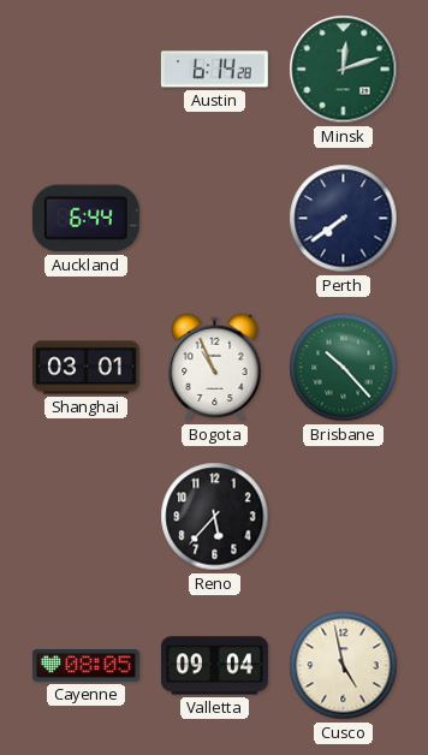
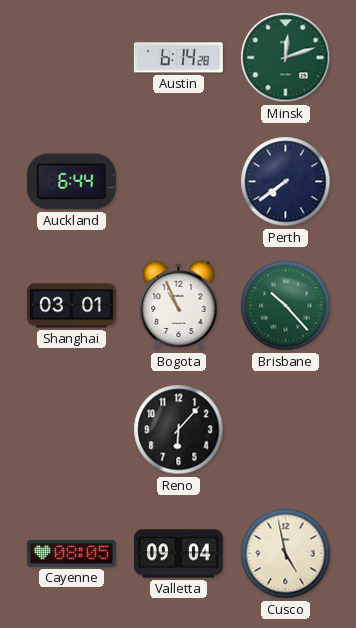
Reno: 5:37 -> 6:07
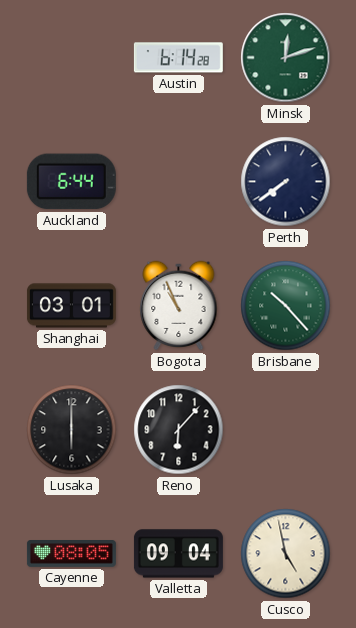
Lusaka: none -> 6:00
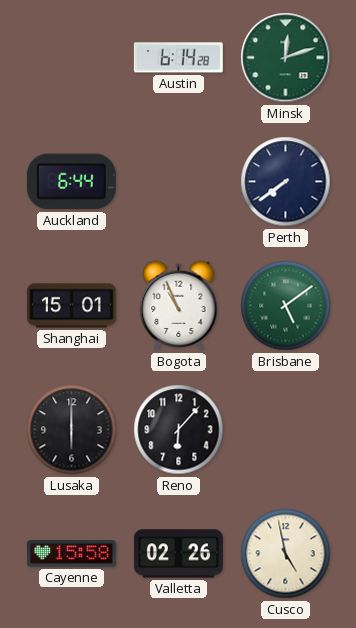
Shanghai: 03:01 -> 15:01
Brisbane: 10:23 -> 5:09
Cayenne: 08:05 -> 15:58
Valletta: 09:04 -> 02:26
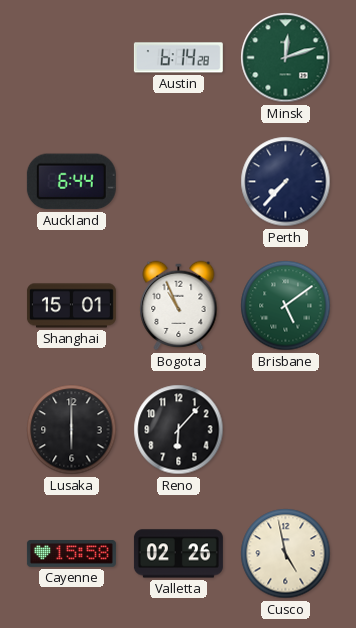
Perth: 7:39 -> 7:37
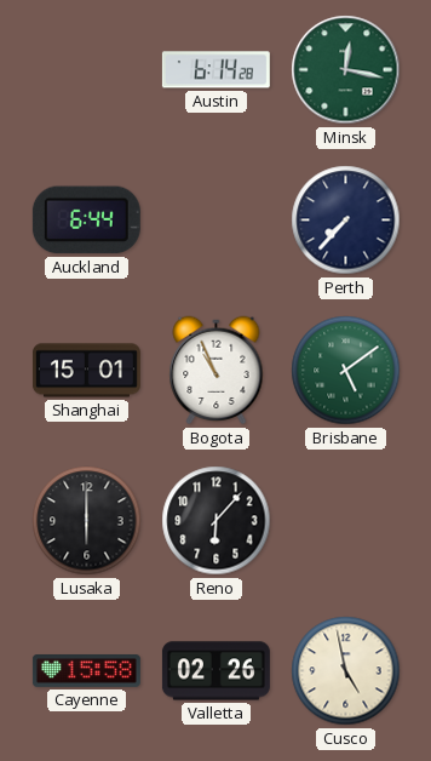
Minsk: 12:12 -> 12:17
